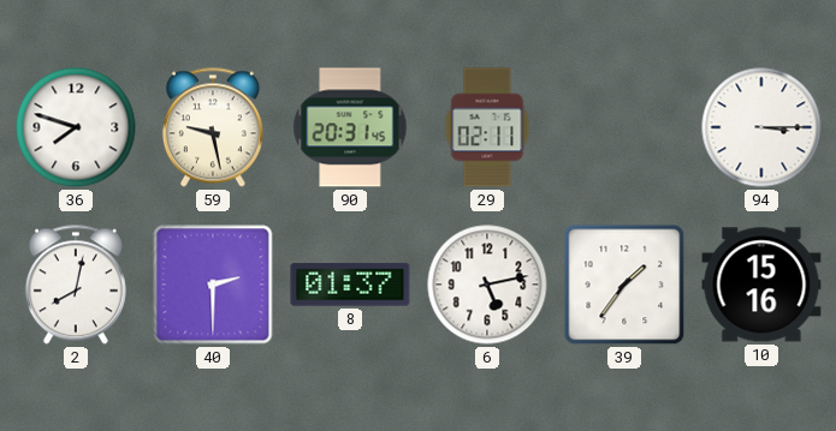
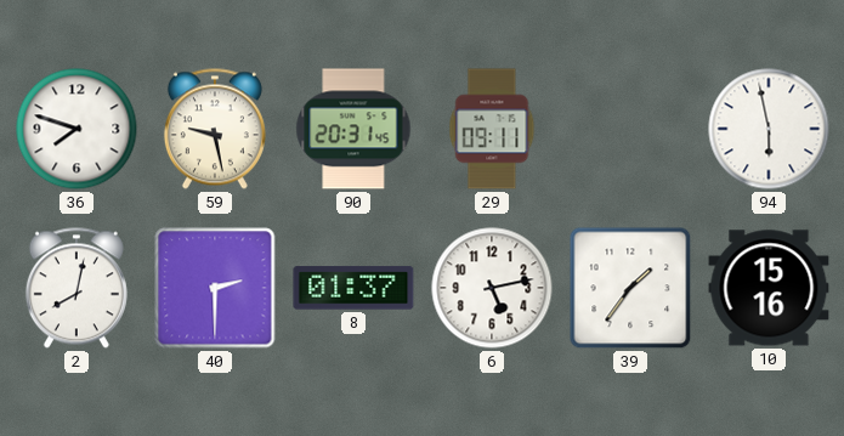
29: 02:11 -> 09:11
94: 3:15 -> 5:58
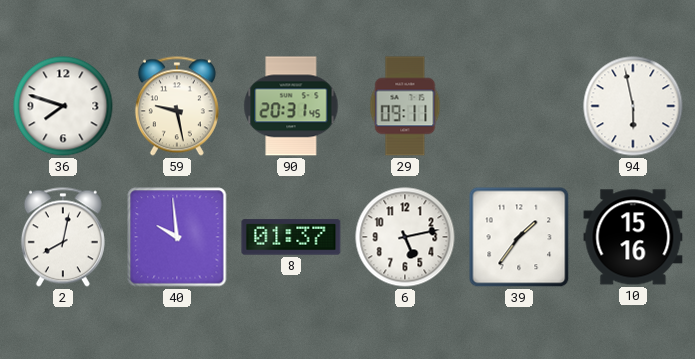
40: 2:30 -> 9:59
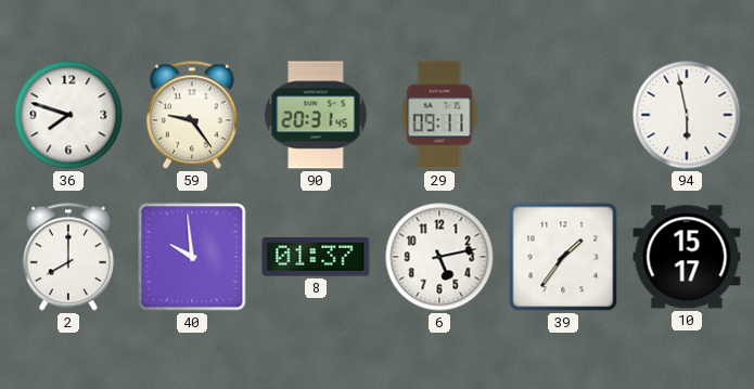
59: 9:28 -> 9:24
2: 8:02 -> 8:00
10: 15:16 -> 15:17
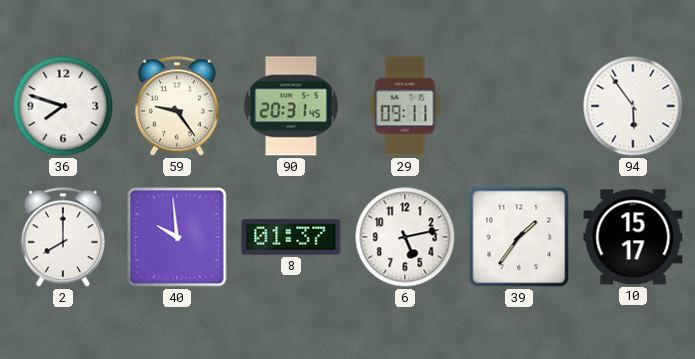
94: 5:58 -> 5:54
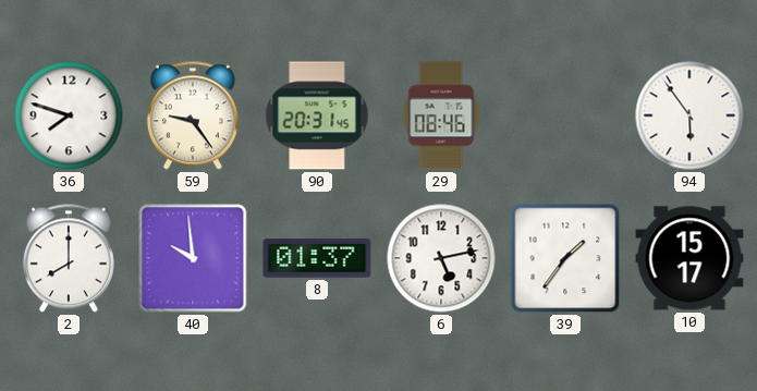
29: 09:11 -> 08:46
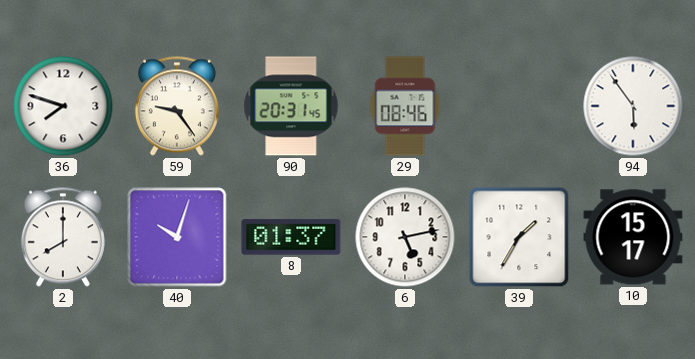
40: 9:59 -> 10:03
39: 1:36 -> 1:35
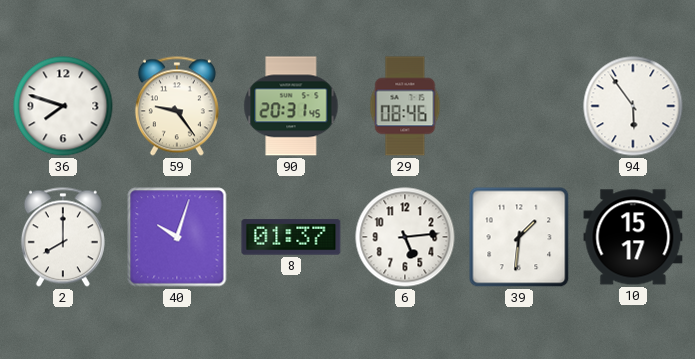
6: 5:13 -> 5:14
39: 1:35 -> 1:31
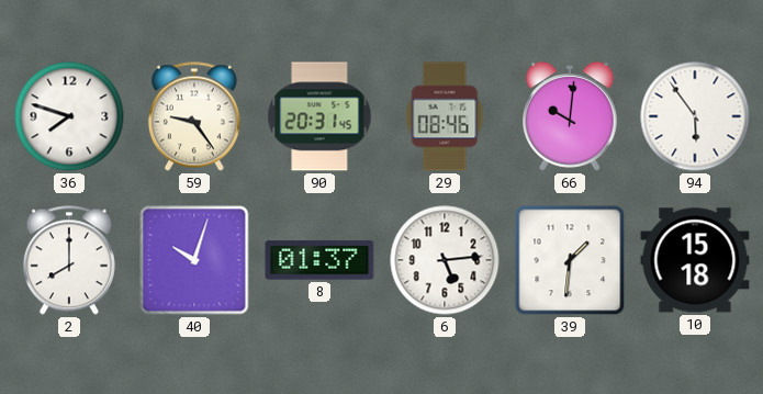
66: none -> 10:01
10: 15:17 -> 15:18
